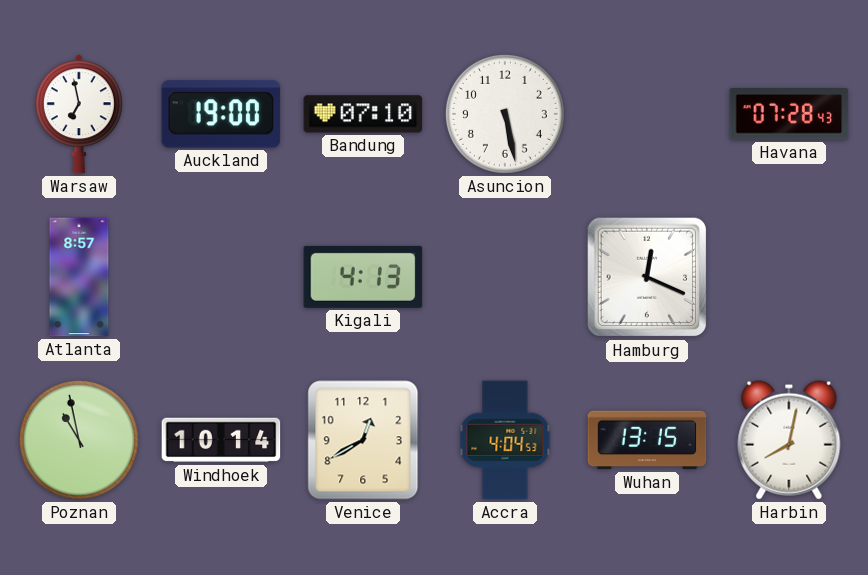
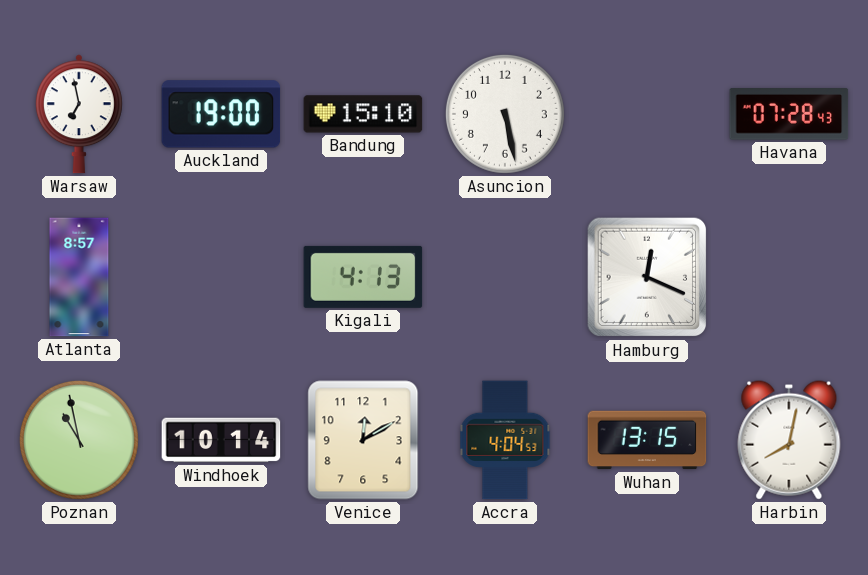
Bandung: 07:10 -> 15:10
Venice: 12:40 -> 12:10
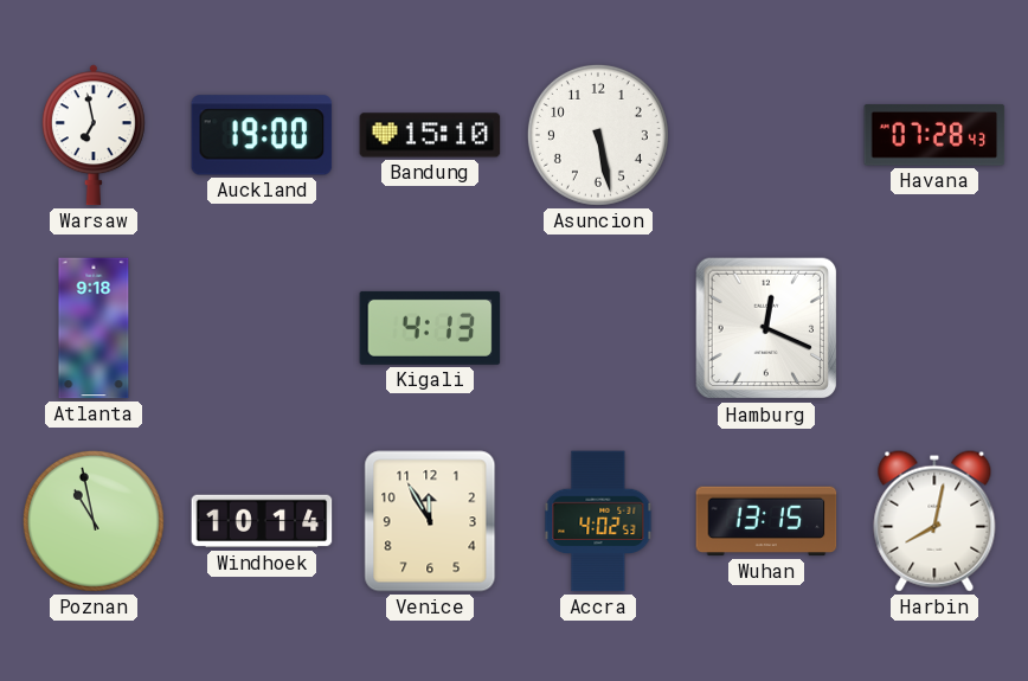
Atlanta: 8:57 -> 9:18
Venice: 12:10 -> 11:55
Accra: 4:04 -> 4:02
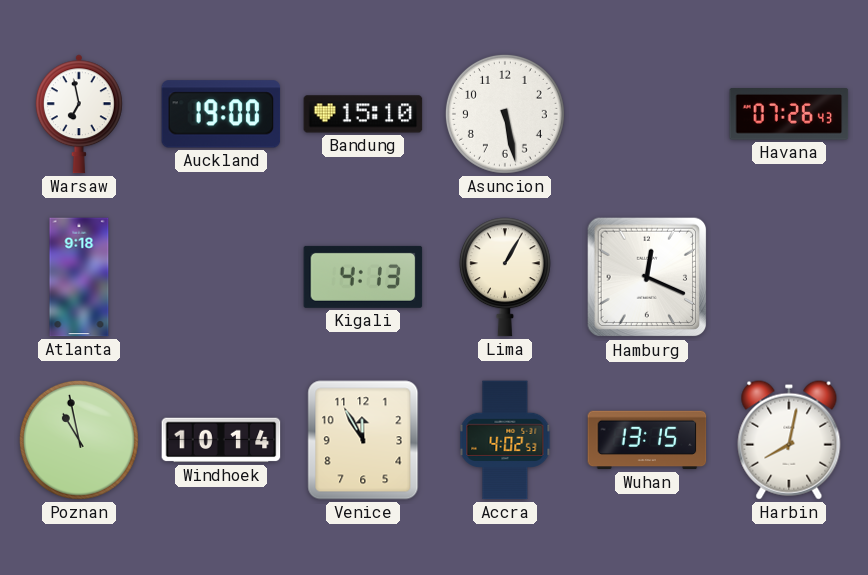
Havana: 07:28 -> 07:26
Lima: none -> 1:05
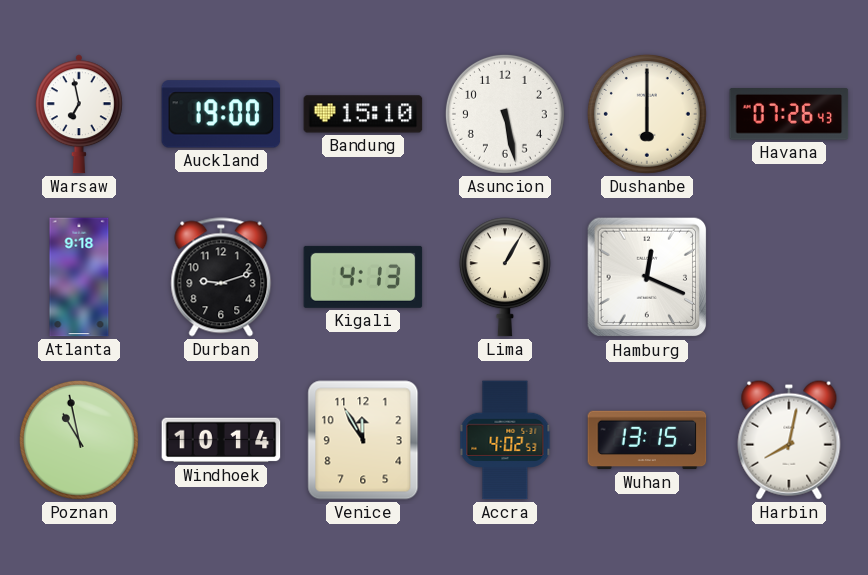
Dushanbe: none -> 6:00
Durban: none -> 9:12
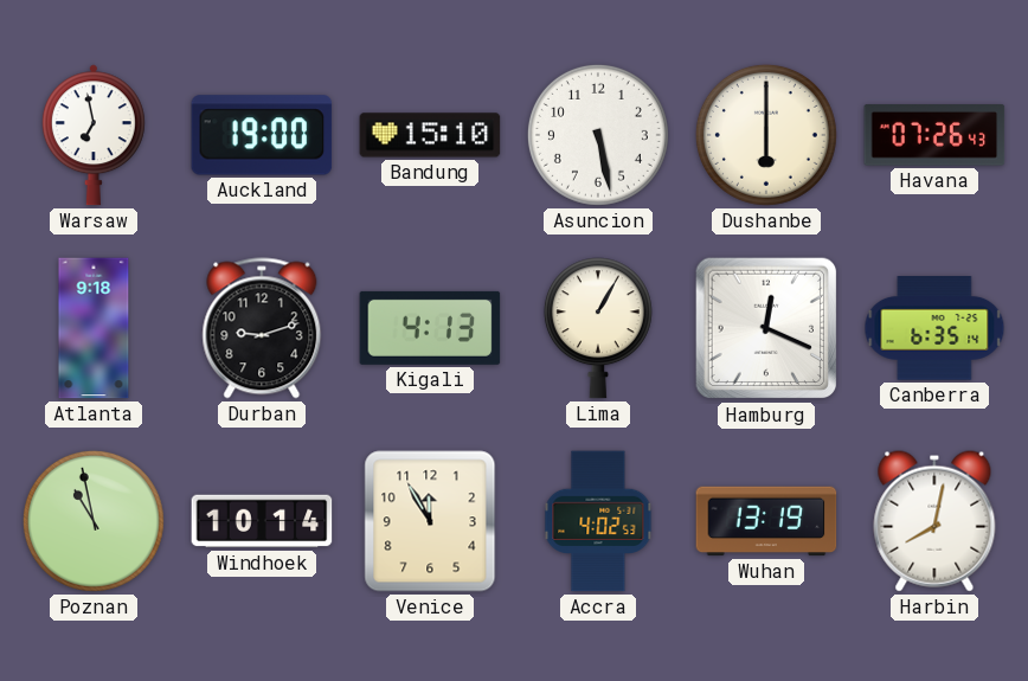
Canberra: none -> 6:35
Wuhan: 13:15 -> 13:19
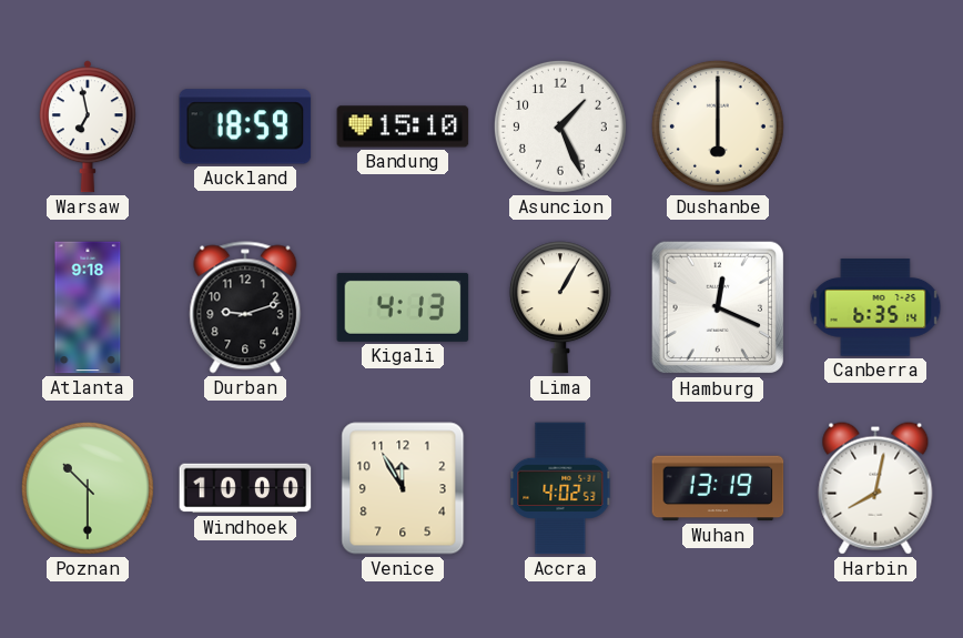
Auckland: 19:00 -> 18:59
Asuncion: 5:28 -> 1:26
Havana: 07:26 -> none
Poznan: 10:58 -> 10:30
Windhoek: 10:14 -> 10:00
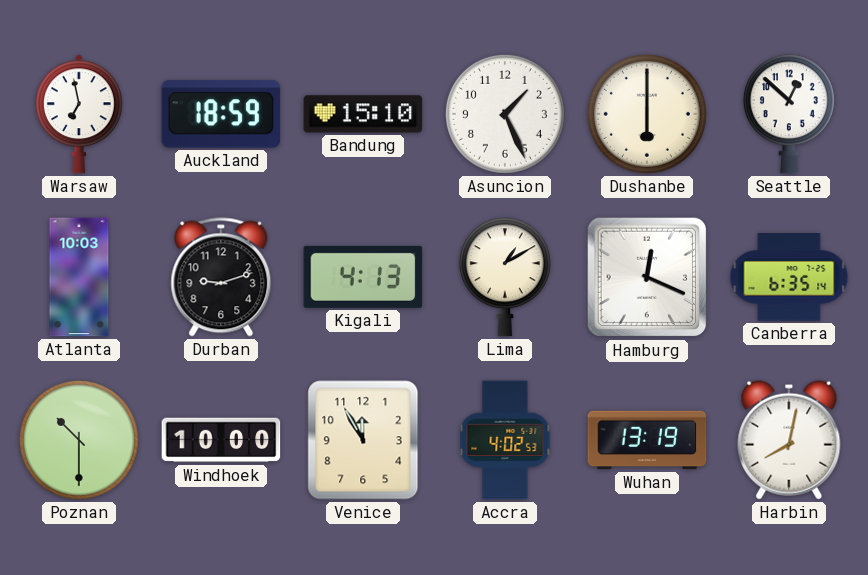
Seattle: none -> 12:52
Atlanta: 9:18 -> 10:03
Lima: 1:05 -> 1:10
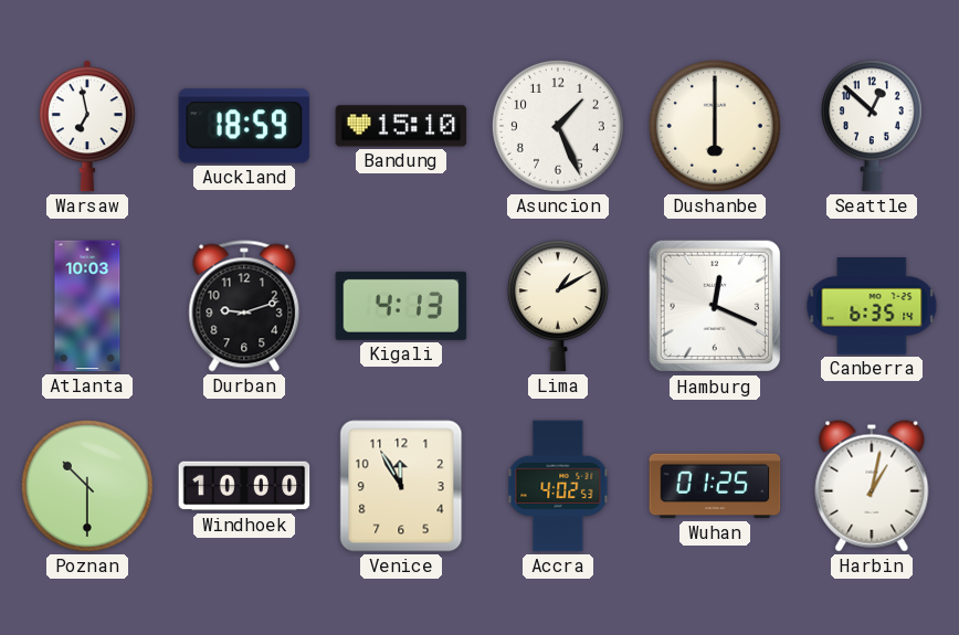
Wuhan: 13:19 -> 01:25
Harbin: 8:02 -> 1:02
